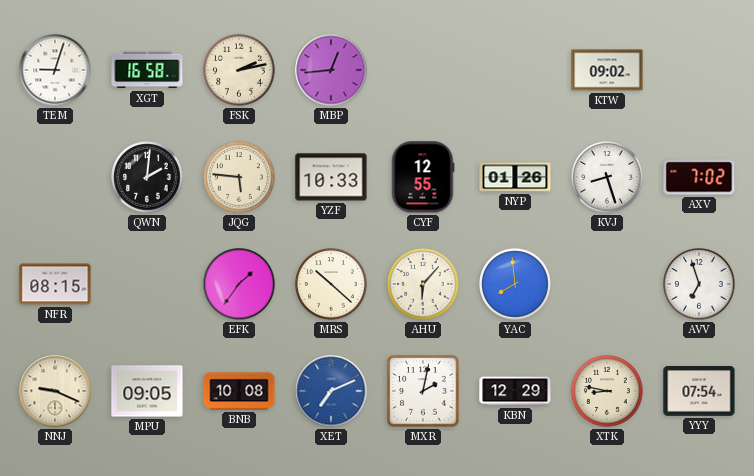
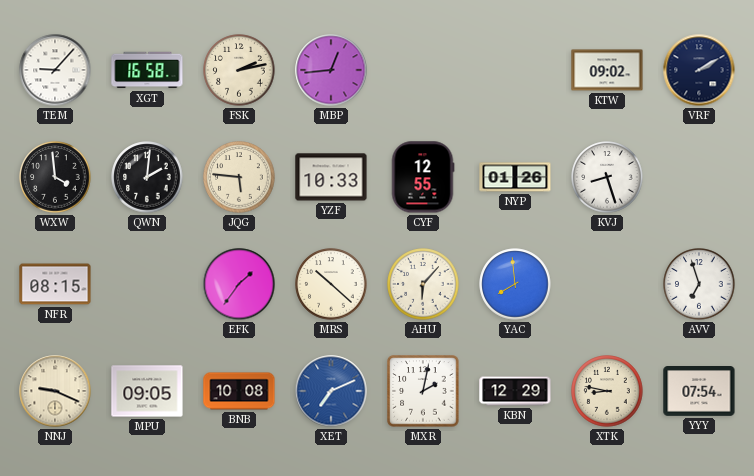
TEM: 9:03 -> 9:07
VRF: none -> 2:10
WXW: none -> 3:59
AXV: 7:02 -> none
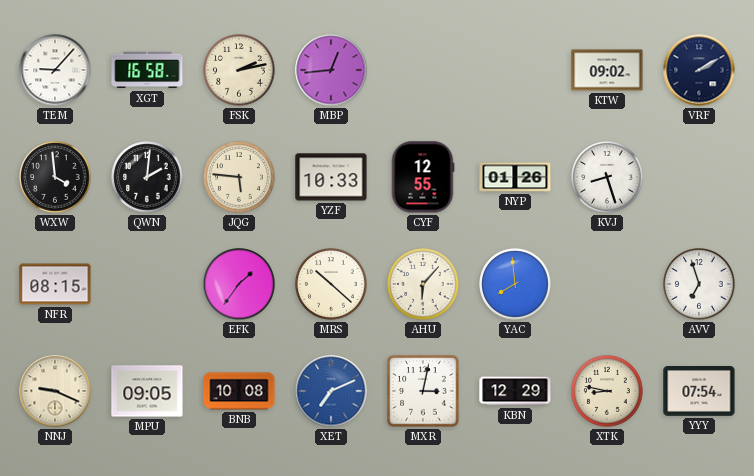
MXR: 2:02 -> 3:02
